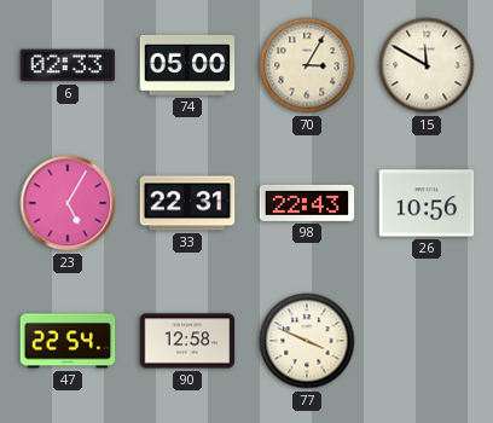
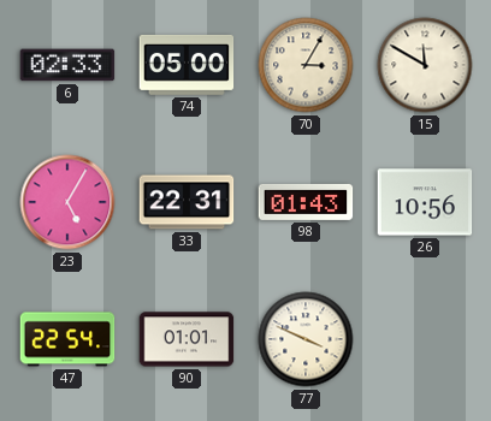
98: 22:43 -> 01:43
90: 12:58 -> 01:01
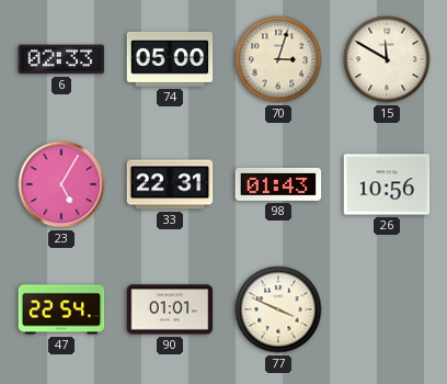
70: 3:05 -> 3:03
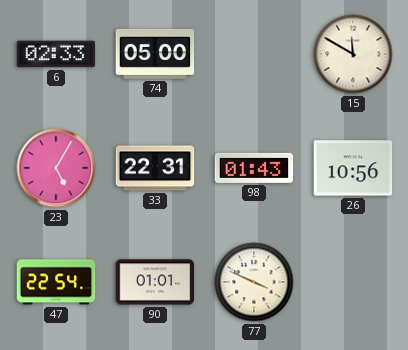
70: 3:03 -> none
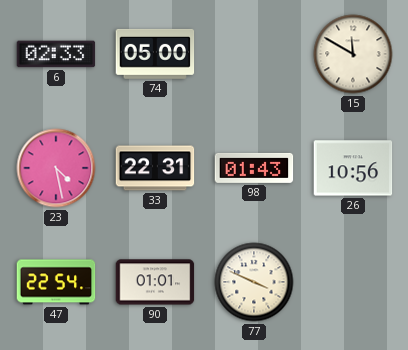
23: 5:05 -> 4:28
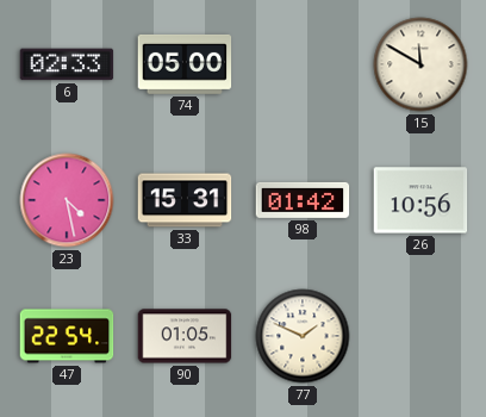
33: 22:31 -> 15:31
98: 01:43 -> 01:42
90: 01:01 -> 01:05
77: 3:49 -> 1:49
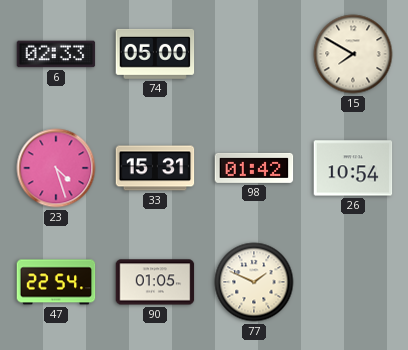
15: 11:50 -> 7:50
23: 4:28 -> 4:27
26: 10:56 -> 10:54
